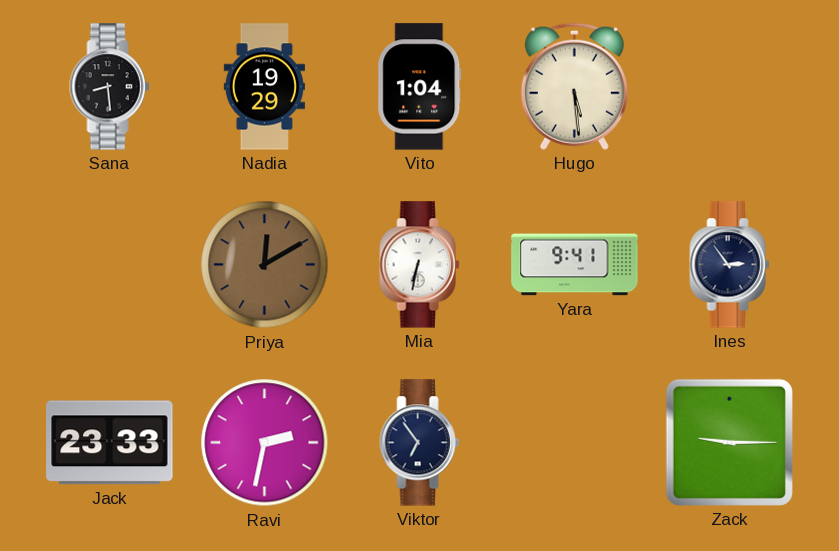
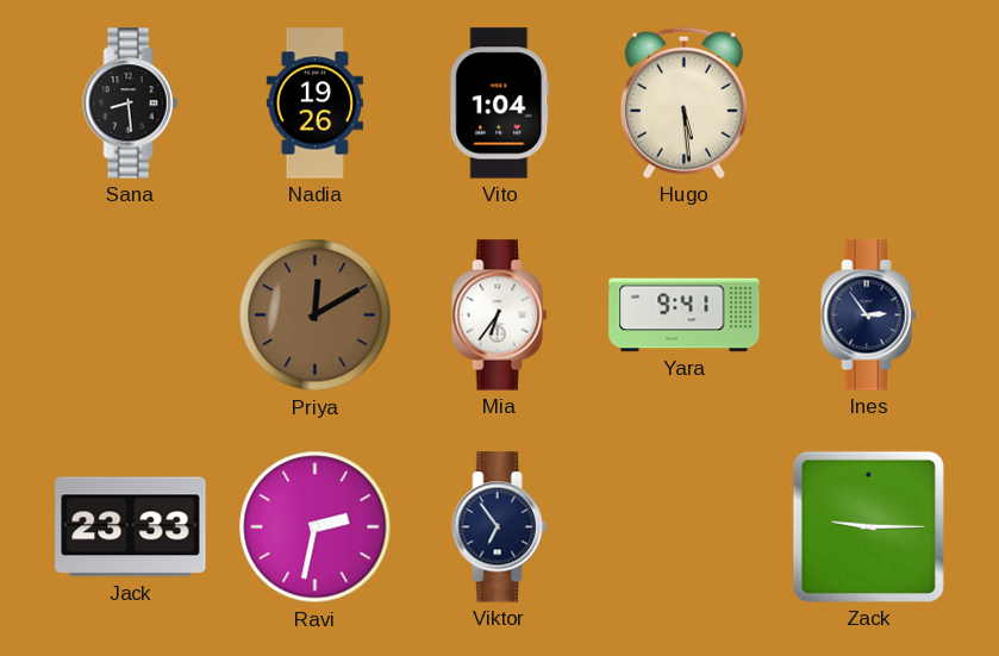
Nadia: 19:29 -> 19:26
Mia: 6:32 -> 6:36
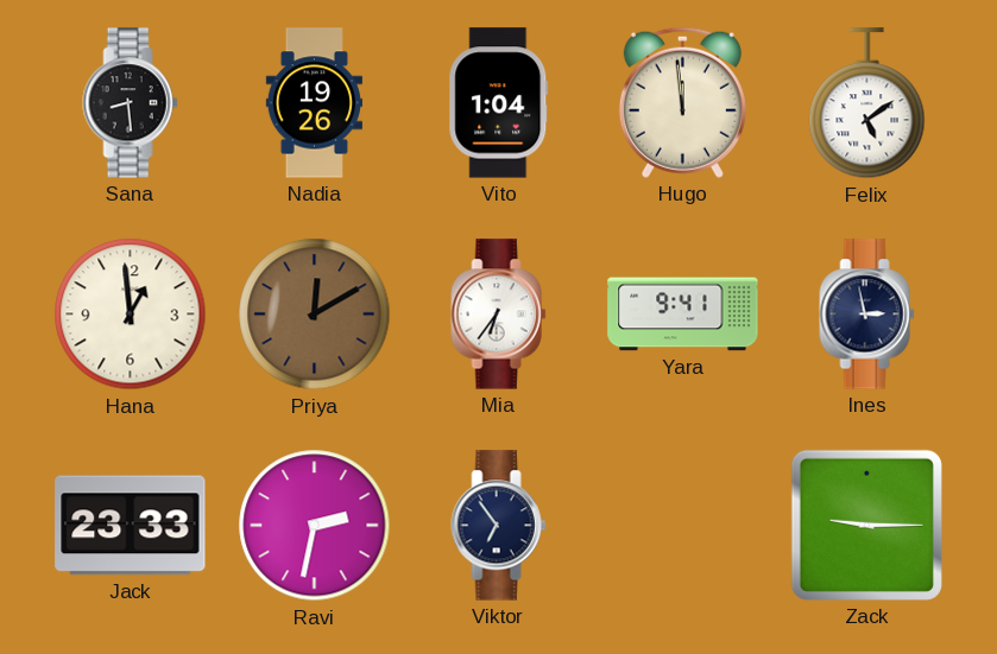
Hugo: 5:29 -> 11:59
Felix: none -> 5:09
Hana: none -> 12:59
Ines: 2:54 -> 2:58
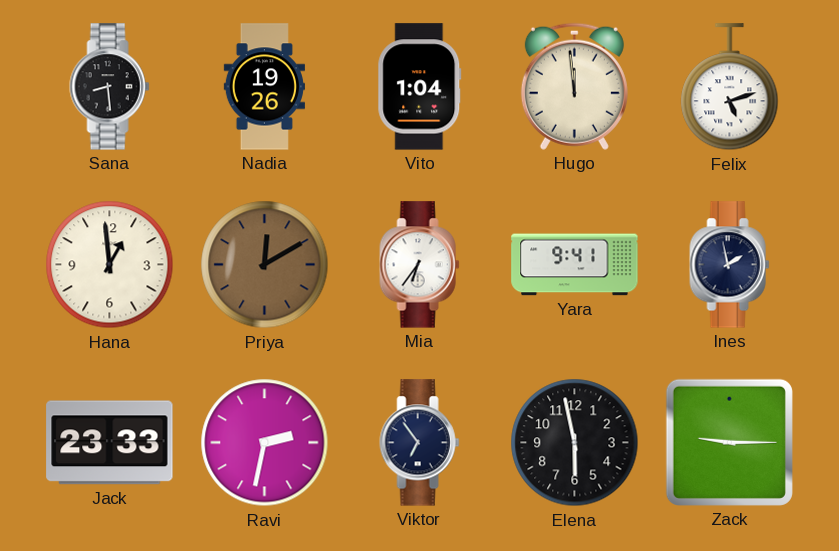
Felix: 5:09 -> 5:12
Ines: 2:58 -> 1:58
Elena: none -> 5:58
